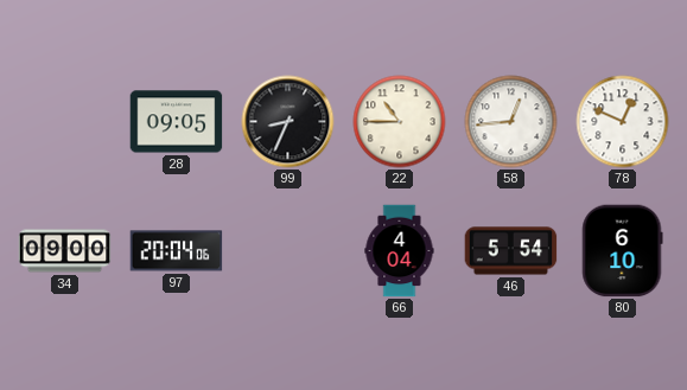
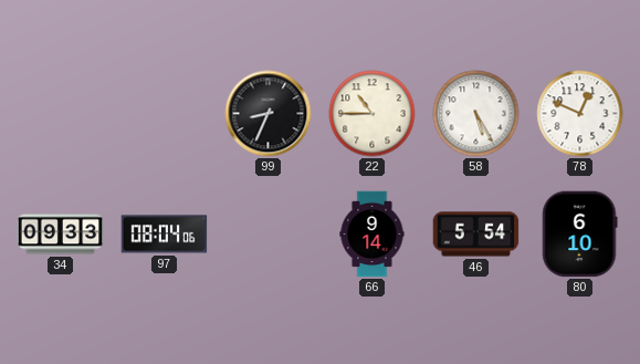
28: 09:05 -> none
58: 12:44 -> 5:25
34: 09:00 -> 09:33
97: 20:04 -> 08:04
66: 4:04 -> 9:14
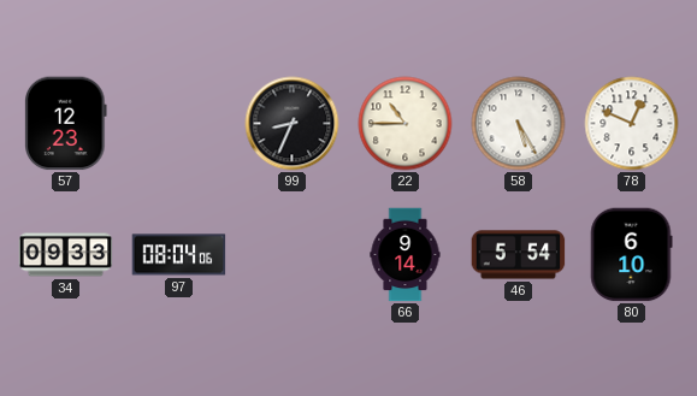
57: none -> 12:23
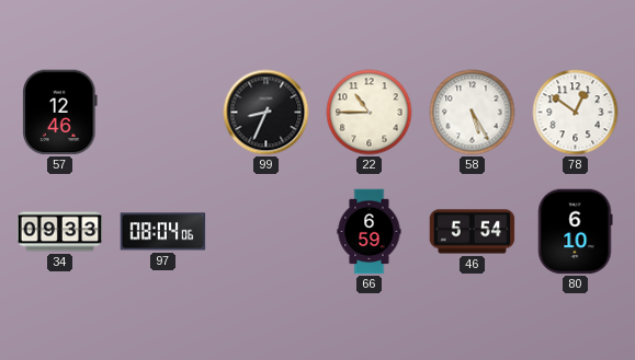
57: 12:23 -> 12:46
78: 12:49 -> 12:51
66: 9:14 -> 6:59
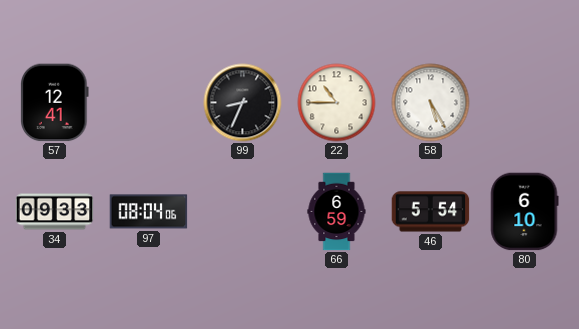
57: 12:46 -> 12:41
78: 12:51 -> none
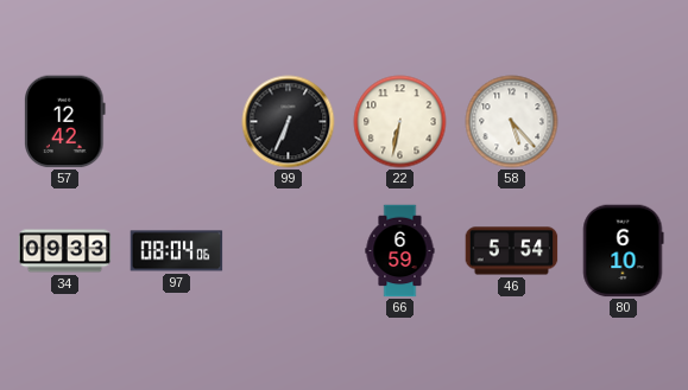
57: 12:41 -> 12:42
99: 8:34 -> 6:34
22: 10:45 -> 6:32
58: 5:25 -> 5:23
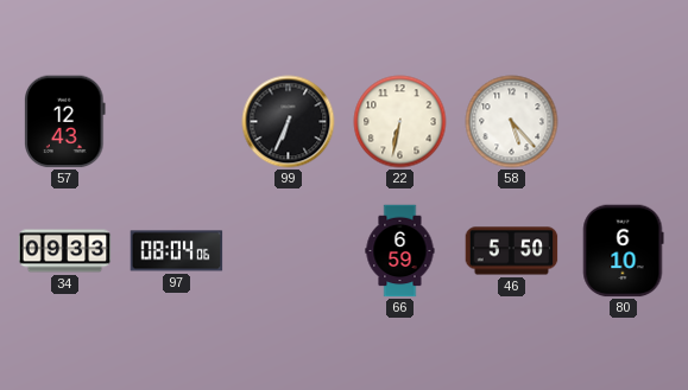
57: 12:42 -> 12:43
46: 5:54 -> 5:50
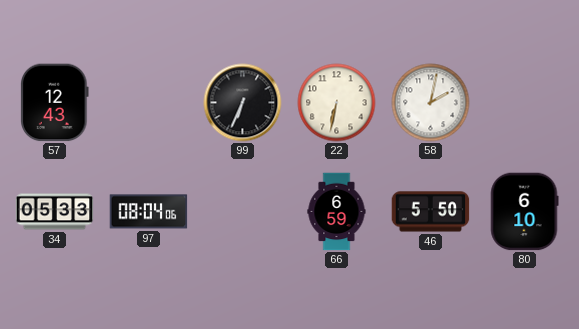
58: 5:23 -> 2:02
34: 09:33 -> 05:33
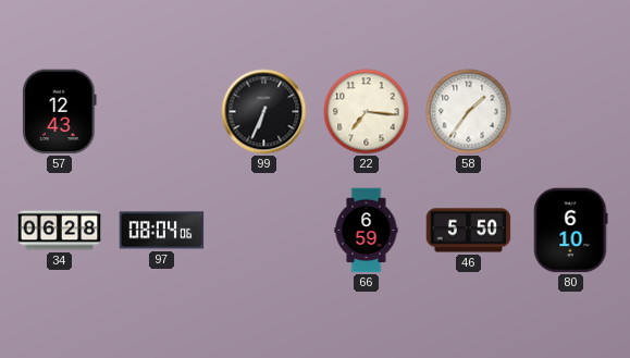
22: 6:32 -> 7:16
58: 2:02 -> 1:36
34: 05:33 -> 06:28
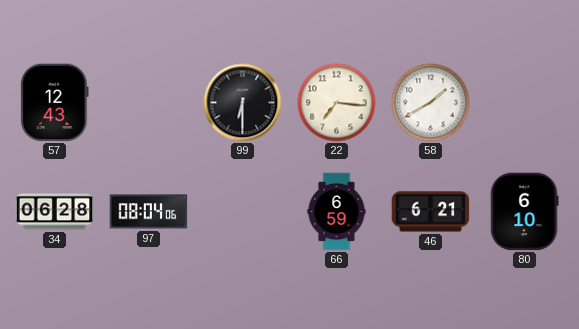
99: 6:34 -> 6:30
58: 1:36 -> 1:40
46: 5:50 -> 6:21
